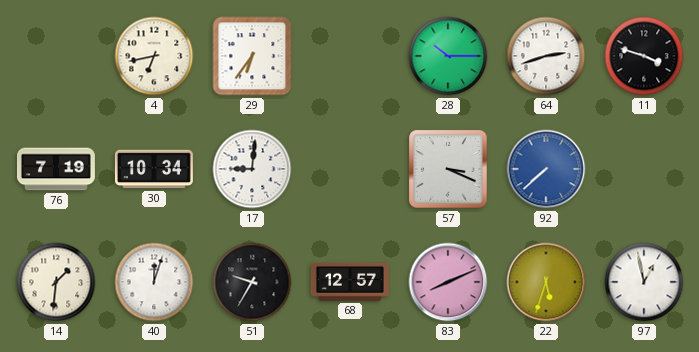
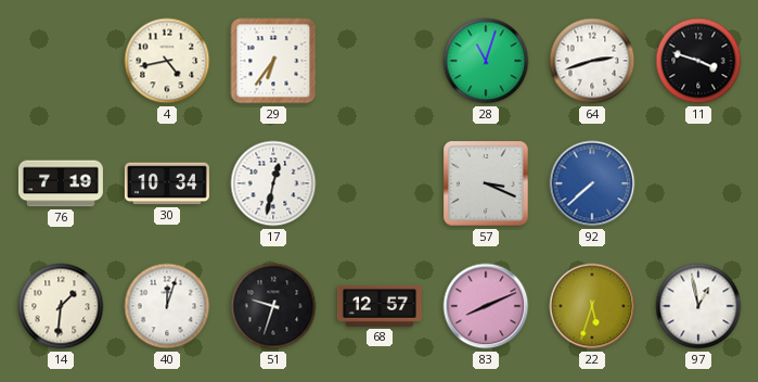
4: 6:43 -> 4:43
28: 10:15 -> 11:03
17: 9:01 -> 12:32
51: 9:35 -> 9:33
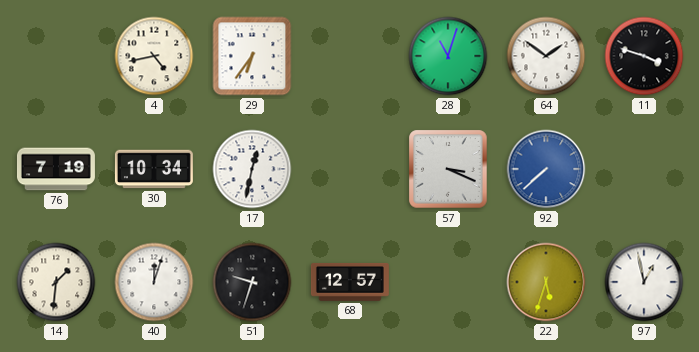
64: 2:42 -> 1:51
83: 8:11 -> none
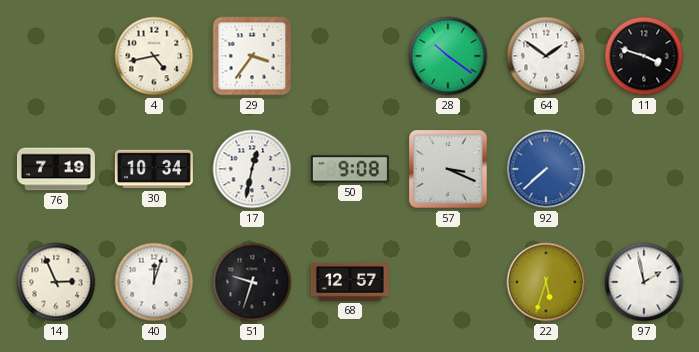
29: 6:36 -> 3:36
28: 11:03 -> 10:21
50: none -> 9:08
14: 1:31 -> 2:56
97: 12:58 -> 1:58
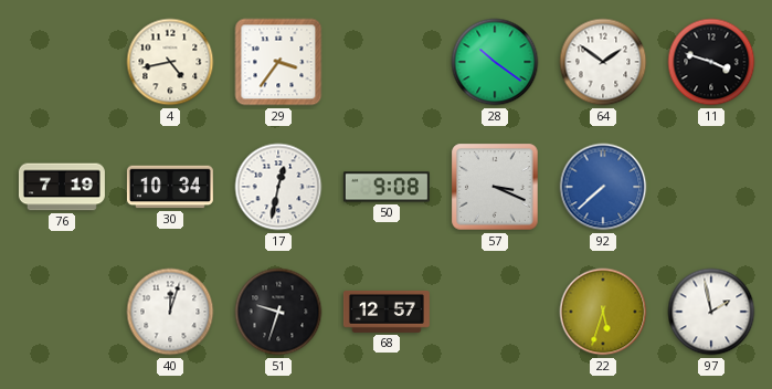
14: 2:56 -> none
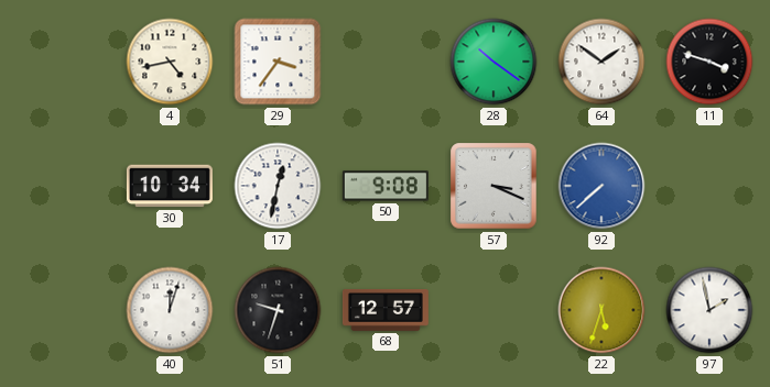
76: 7:19 -> none
